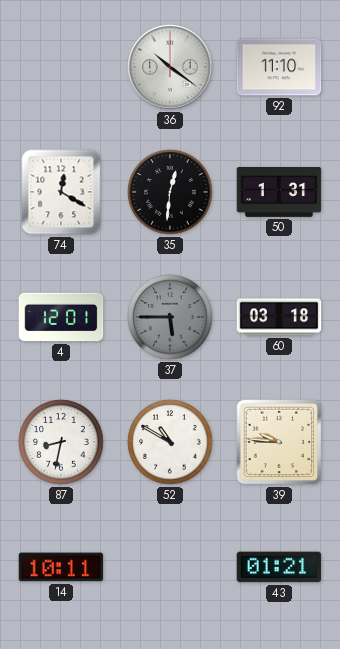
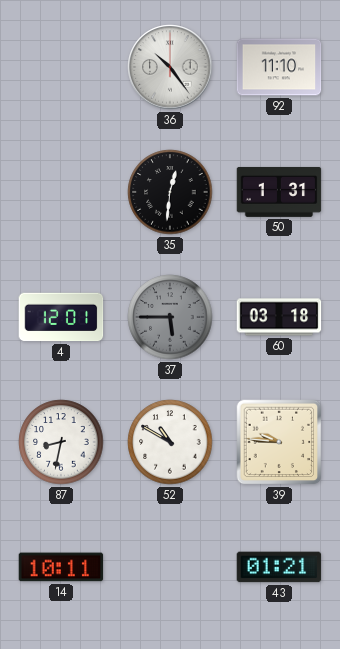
36: 10:21 -> 10:24
74: 12:20 -> none
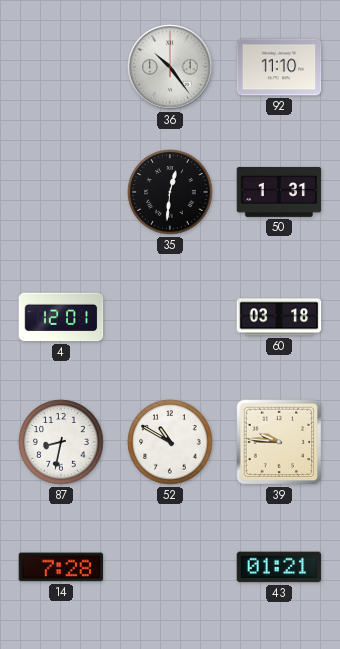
37: 5:45 -> none
14: 10:11 -> 7:28
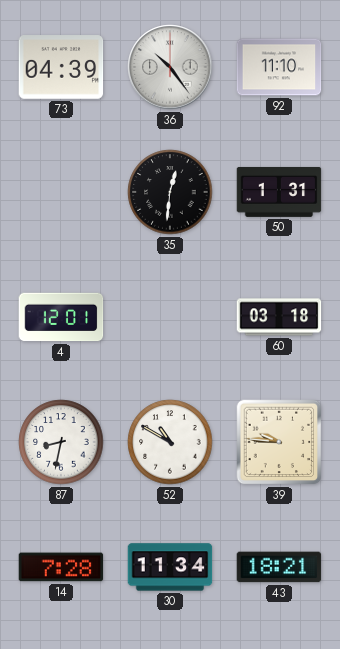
73: none -> 04:39
30: none -> 11:34
43: 01:21 -> 18:21
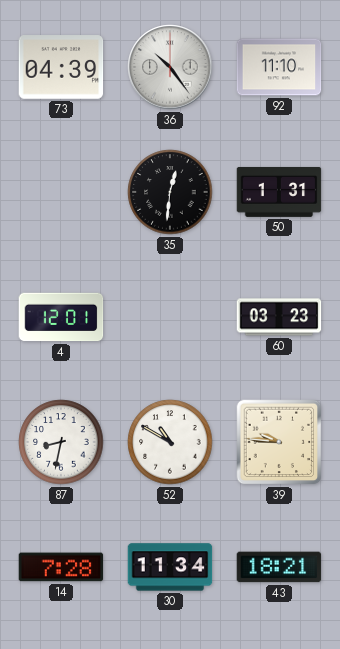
60: 03:18 -> 03:23
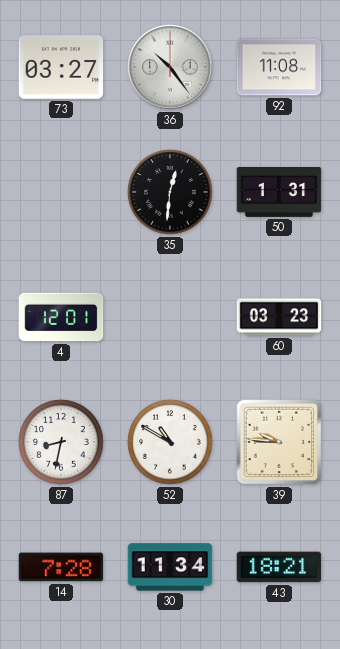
73: 04:39 -> 03:27
92: 11:10 -> 11:08
